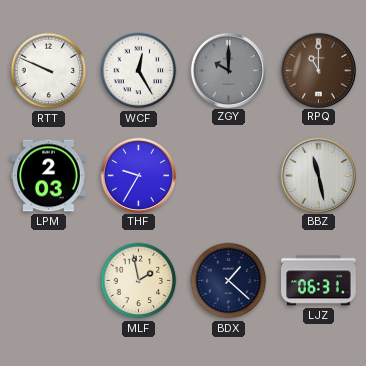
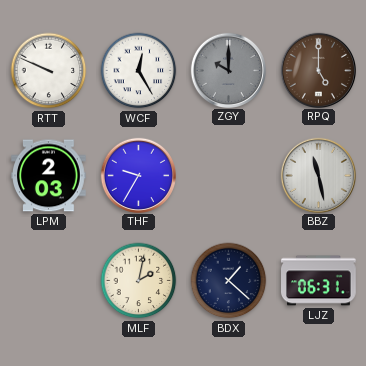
RPQ: 11:00 -> 5:00
MLF: 1:58 -> 2:02
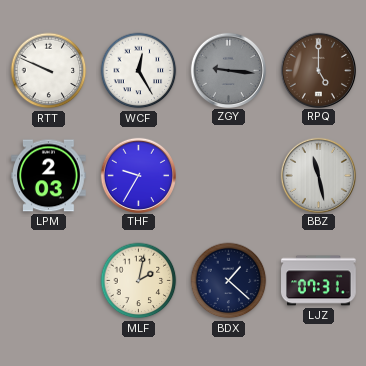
ZGY: 10:00 -> 9:16
LJZ: 06:31 -> 07:31
